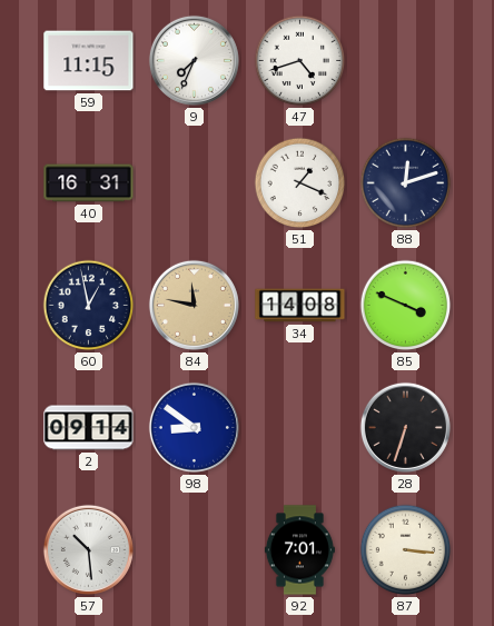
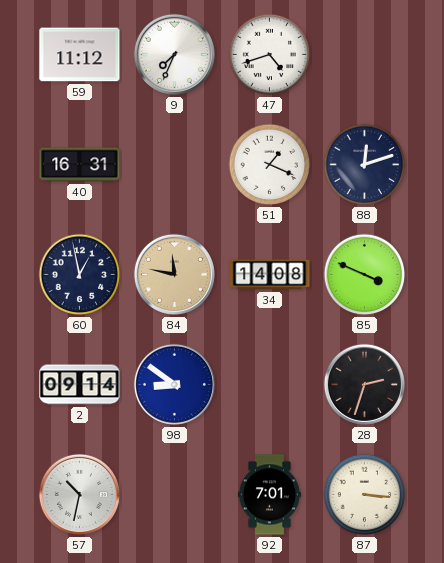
59: 11:15 -> 11:12
28: 6:33 -> 2:33
57: 10:29 -> 10:32
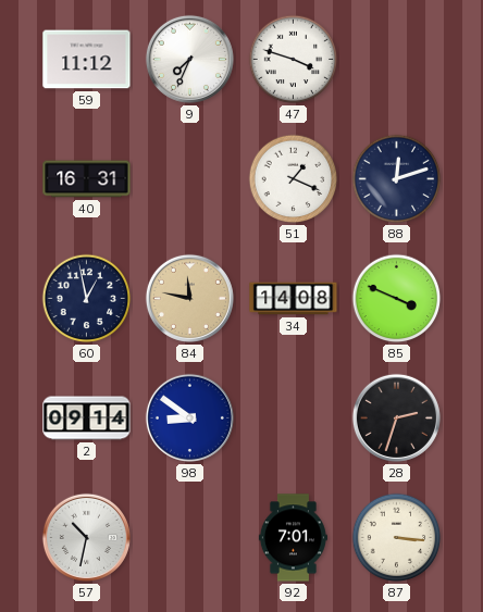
47: 4:42 -> 3:48
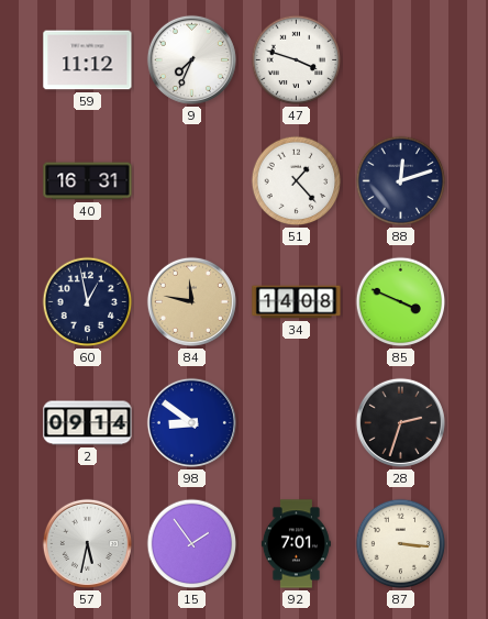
51: 1:19 -> 1:23
57: 10:32 -> 5:32
15: none -> 1:54
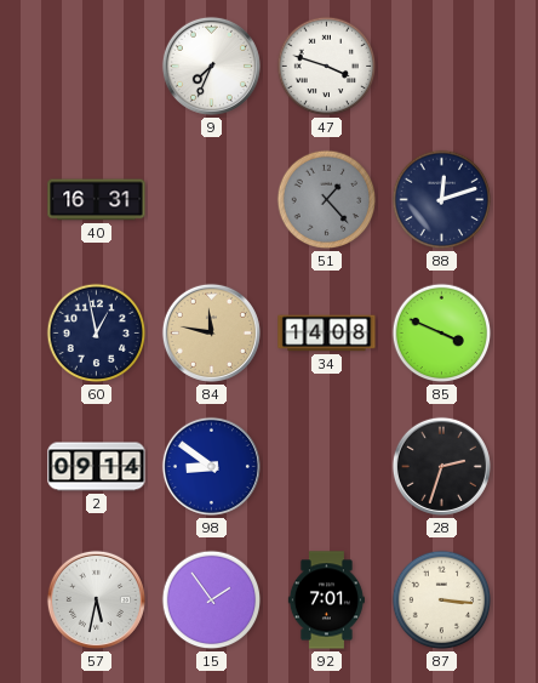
59: 11:12 -> none
51 dial: white -> grey
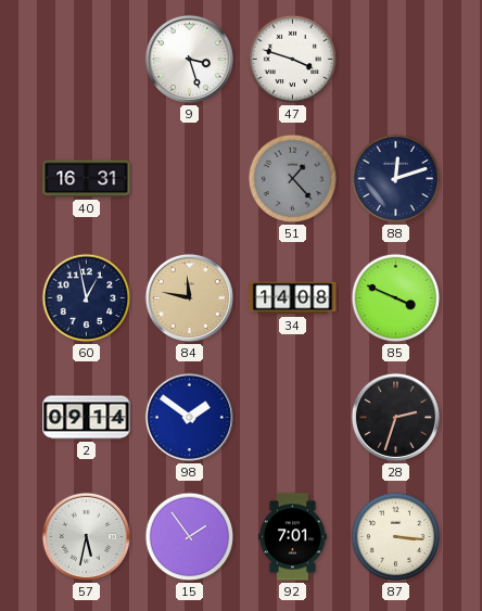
9: 7:34 -> 3:27
98: 8:51 -> 1:51
